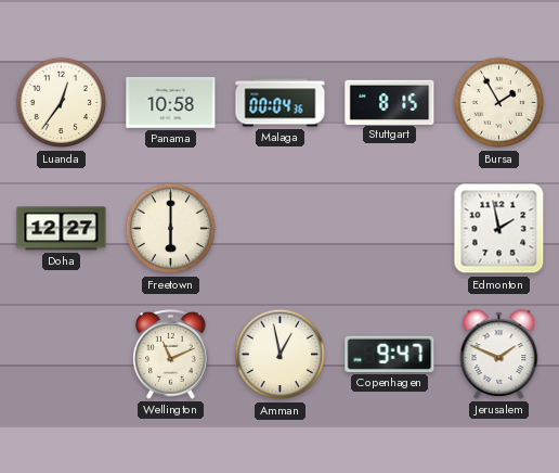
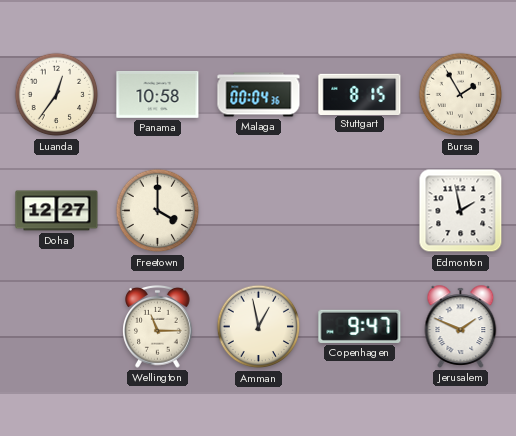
Freetown: 6:00 -> 4:00
Wellington: 11:11 -> 11:15
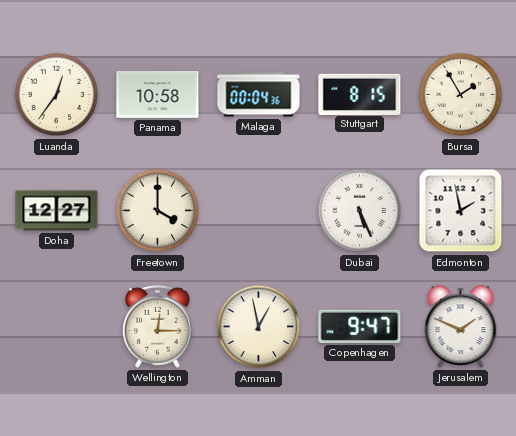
Dubai: none -> 5:26
Wellington: 11:15 -> 12:15
